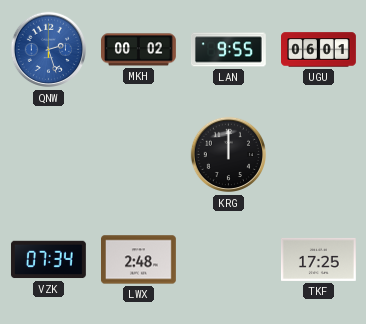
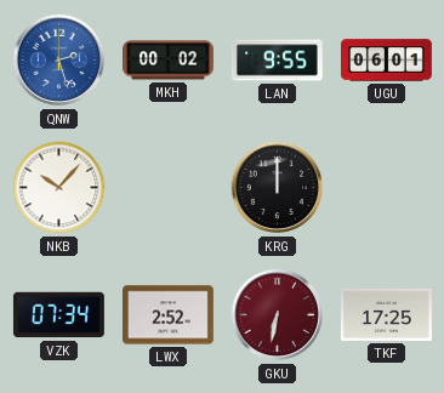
NKB: none -> 10:07
LWX: 2:48 -> 2:52
GKU: none -> 6:32
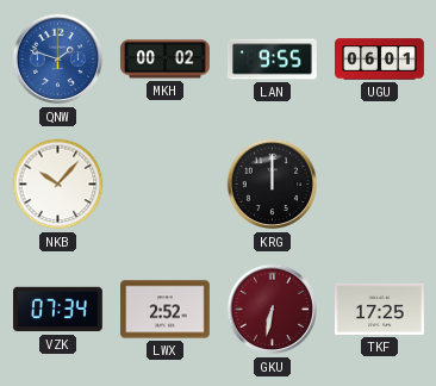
QNW: 2:27 -> 1:48
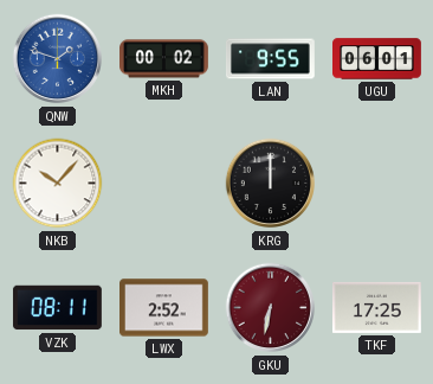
VZK: 07:34 -> 08:11
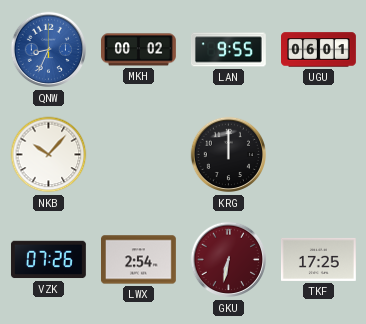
QNW: 1:48 -> 8:34
VZK: 08:11 -> 07:26
LWX: 2:52 -> 2:54
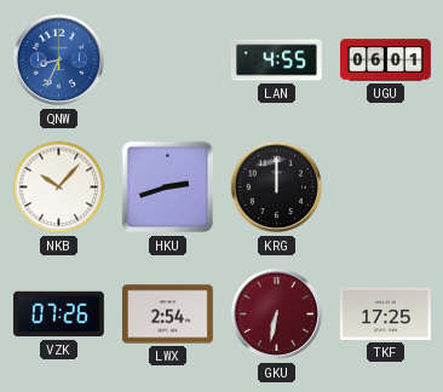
MKH: 00:02 -> none
LAN: 9:55 -> 4:55
HKU: none -> 2:42
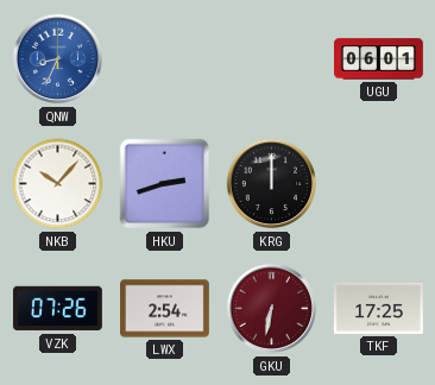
LAN: 4:55 -> none
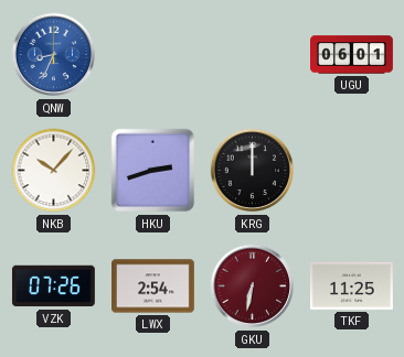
TKF: 17:25 -> 11:25
